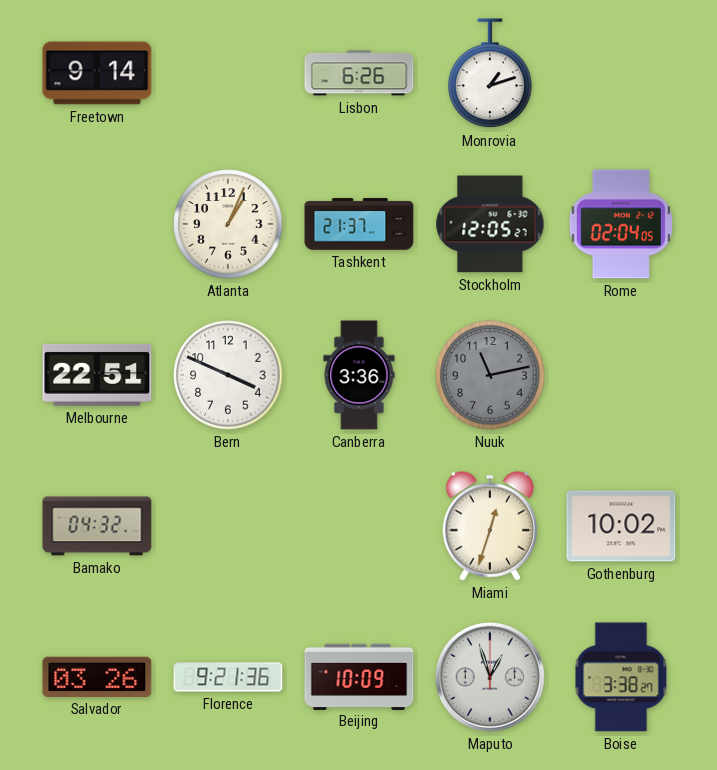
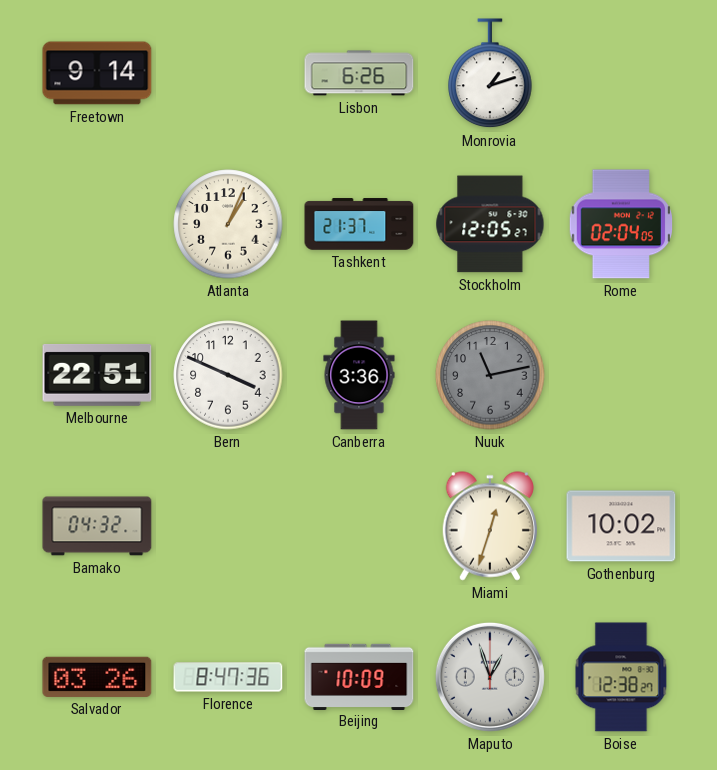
Florence: 9:21 -> 8:47
Boise: 3:38 -> 12:38
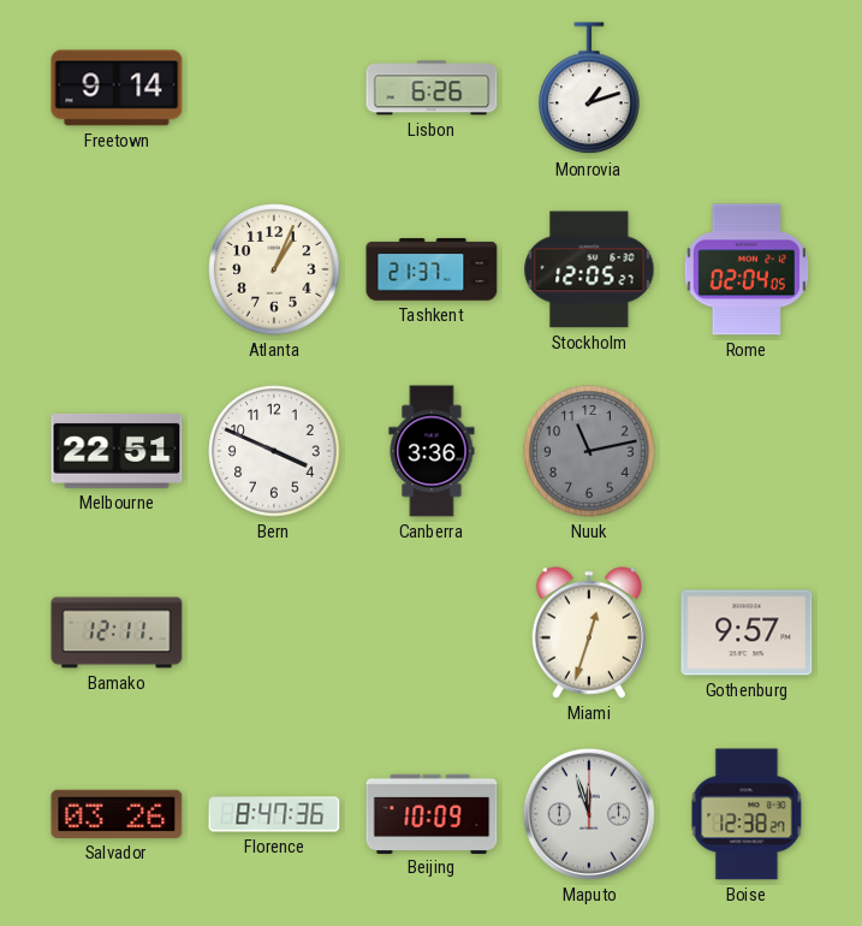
Bamako: 04:32 -> 12:11
Gothenburg: 10:02 -> 9:57
Maputo: 12:57 -> 11:57
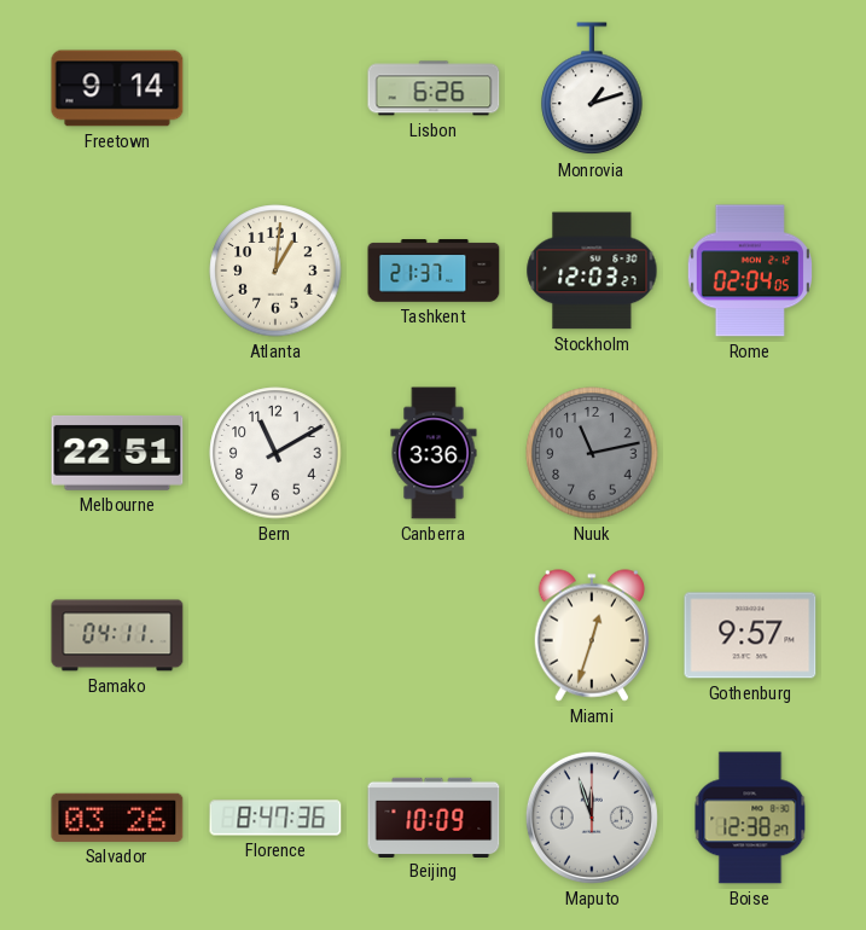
Atlanta: 1:04 -> 1:01
Stockholm: 12:05 -> 12:03
Bern: 3:49 -> 11:10
Bamako: 12:11 -> 04:11
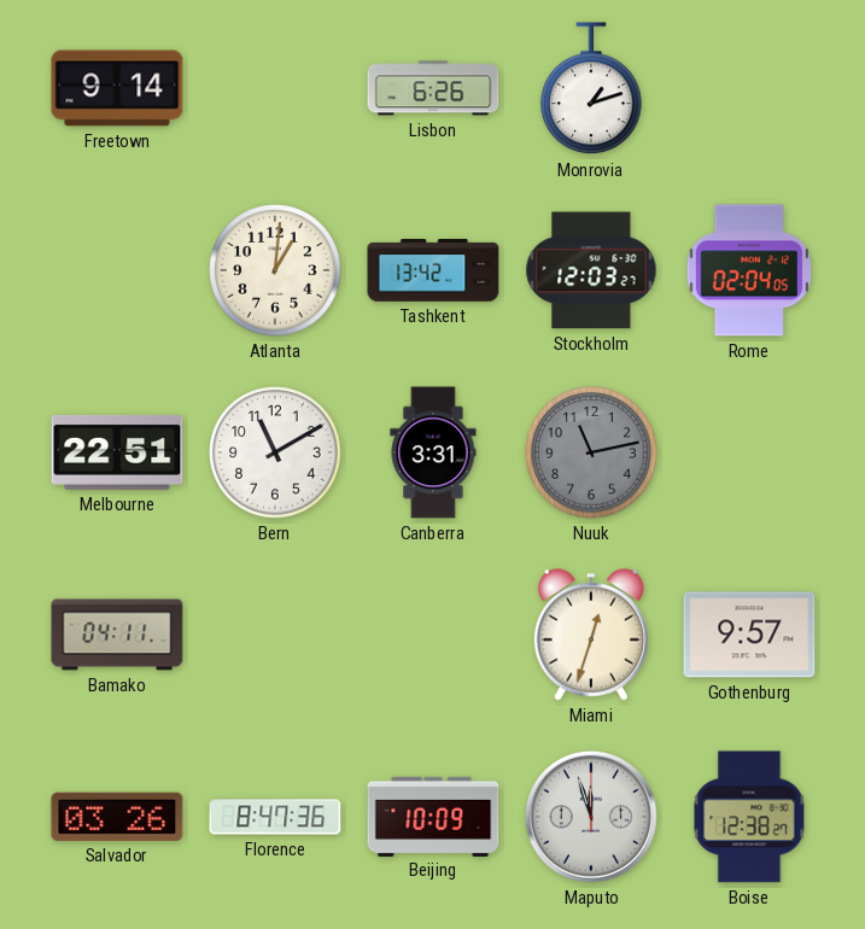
Tashkent: 21:37 -> 13:42
Canberra: 3:36 -> 3:31
